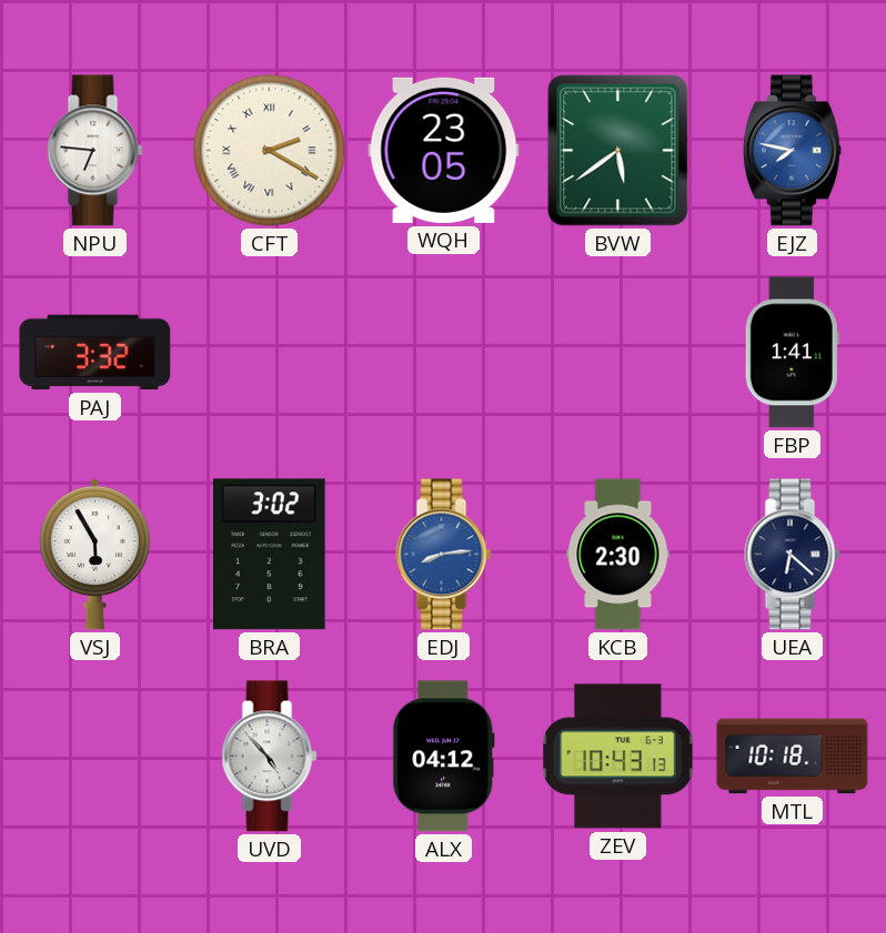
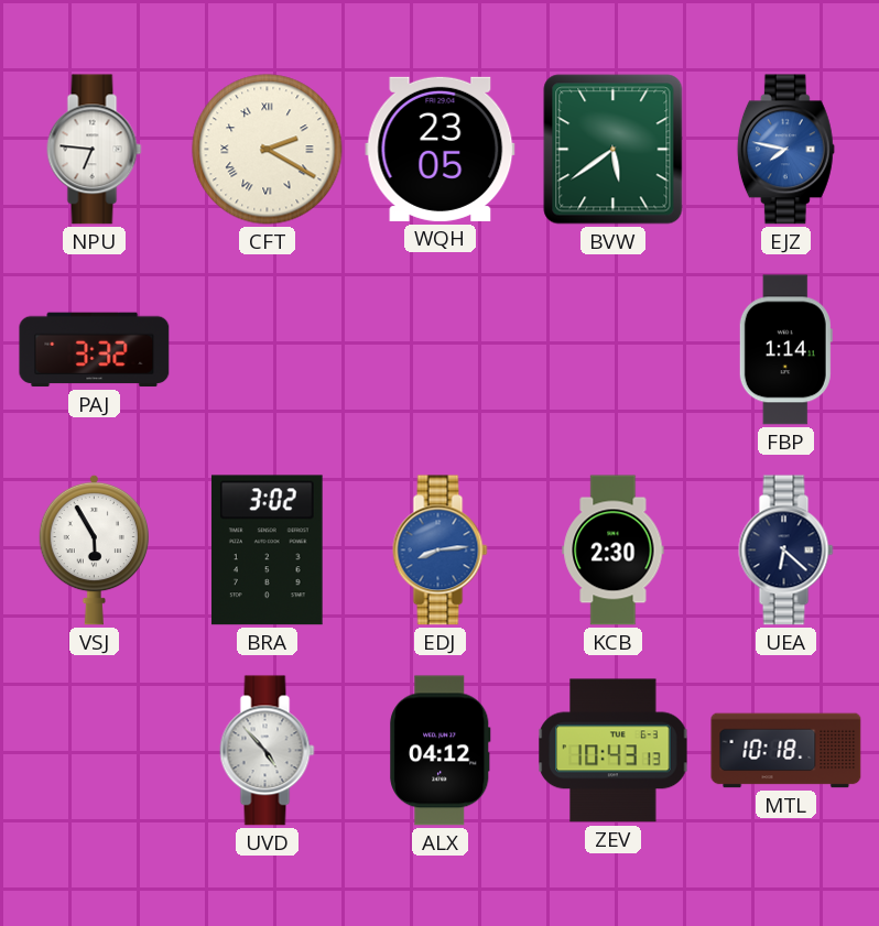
FBP: 1:41 -> 1:14
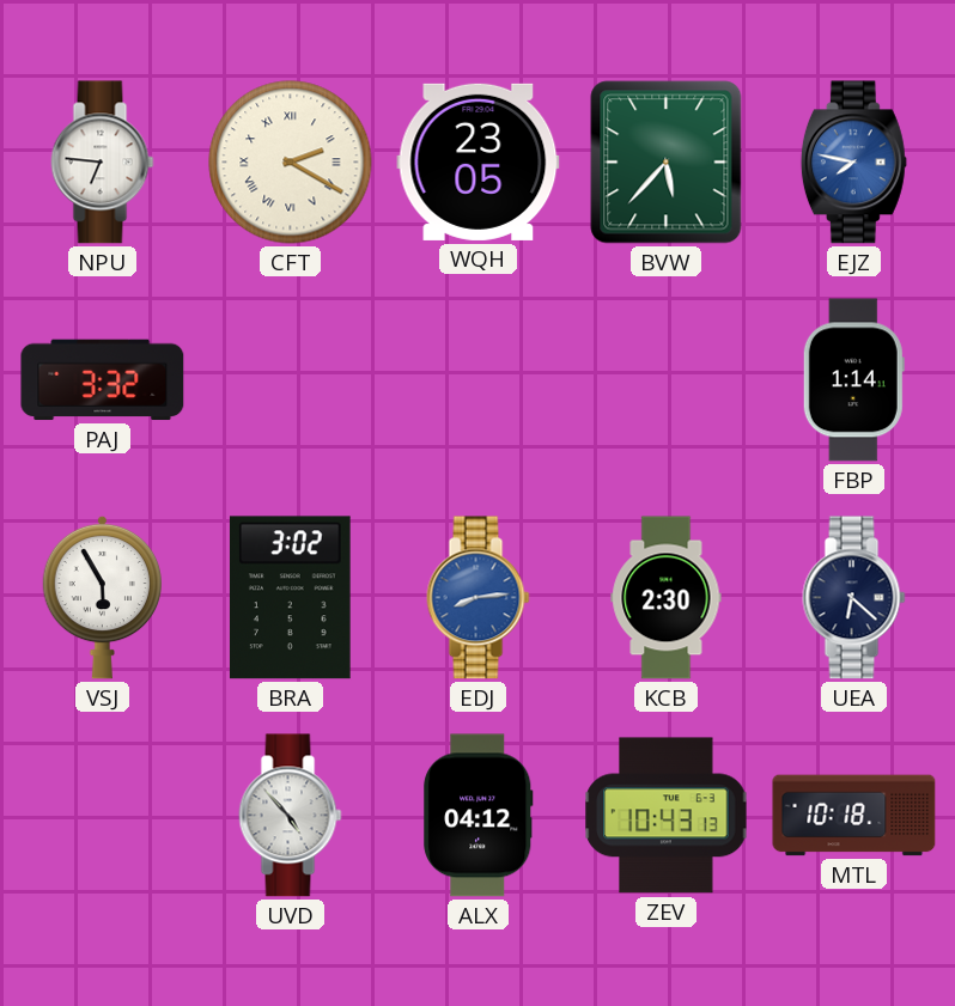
BVW: 5:39 -> 5:37
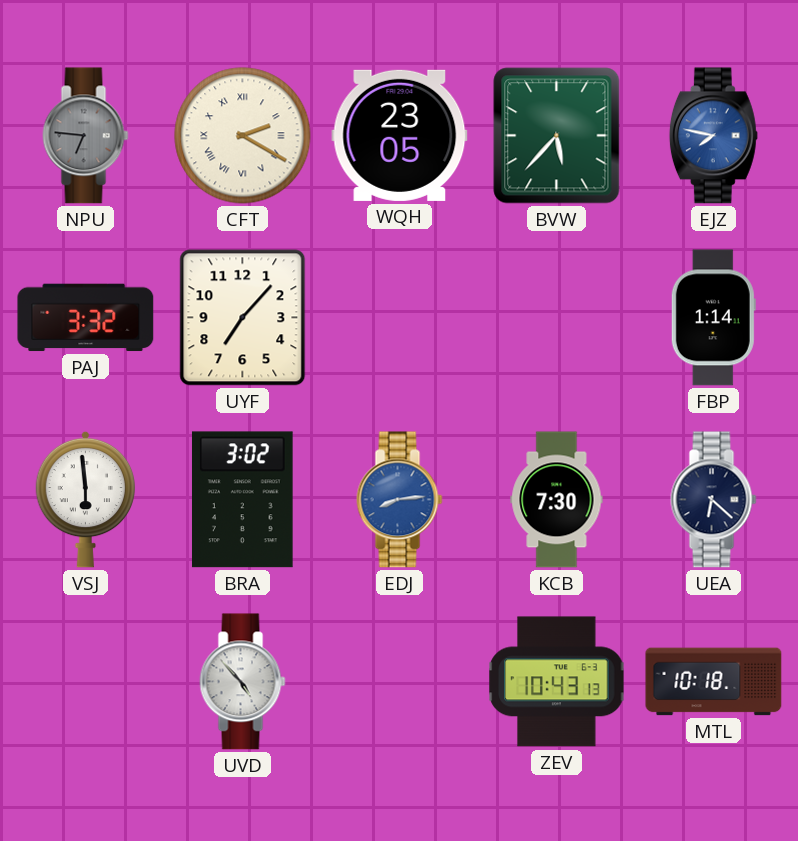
NPU dial: white -> grey
UYF: none -> 7:07
VSJ: 5:55 -> 5:59
KCB: 2:30 -> 7:30
ALX: 04:12 -> none
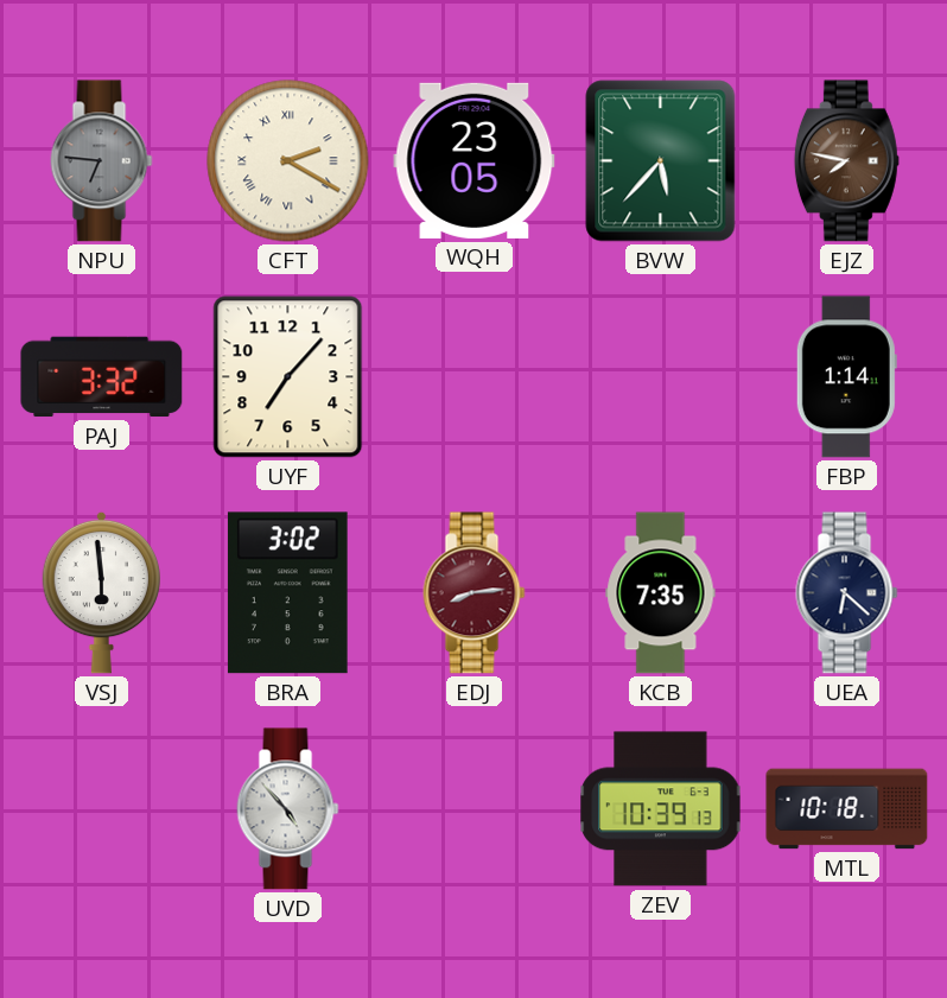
EJZ dial: blue -> brown
EDJ dial: blue -> burgundy
KCB: 7:30 -> 7:35
ZEV: 10:43 -> 10:39
